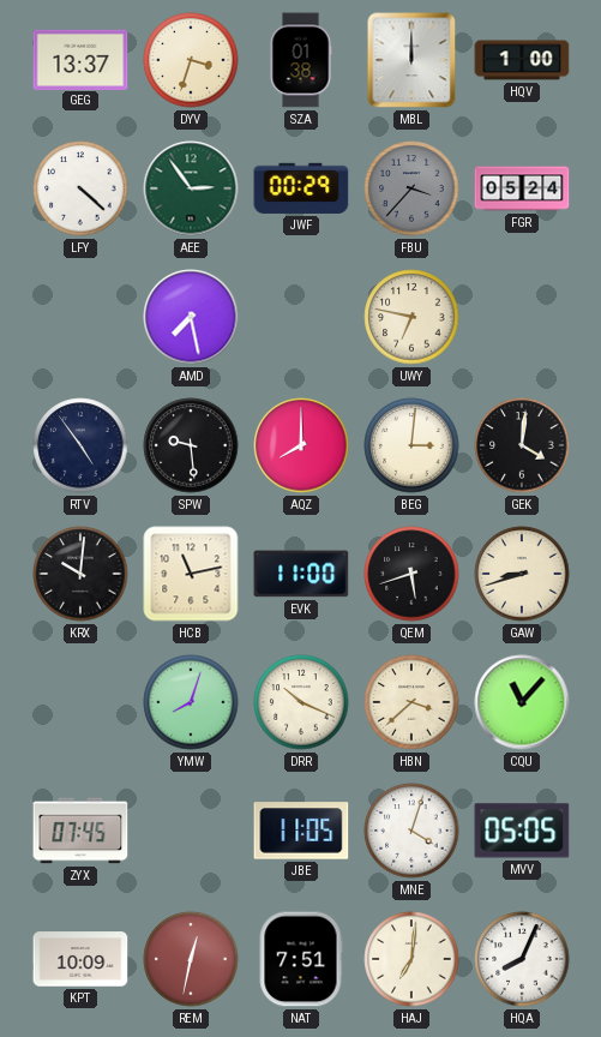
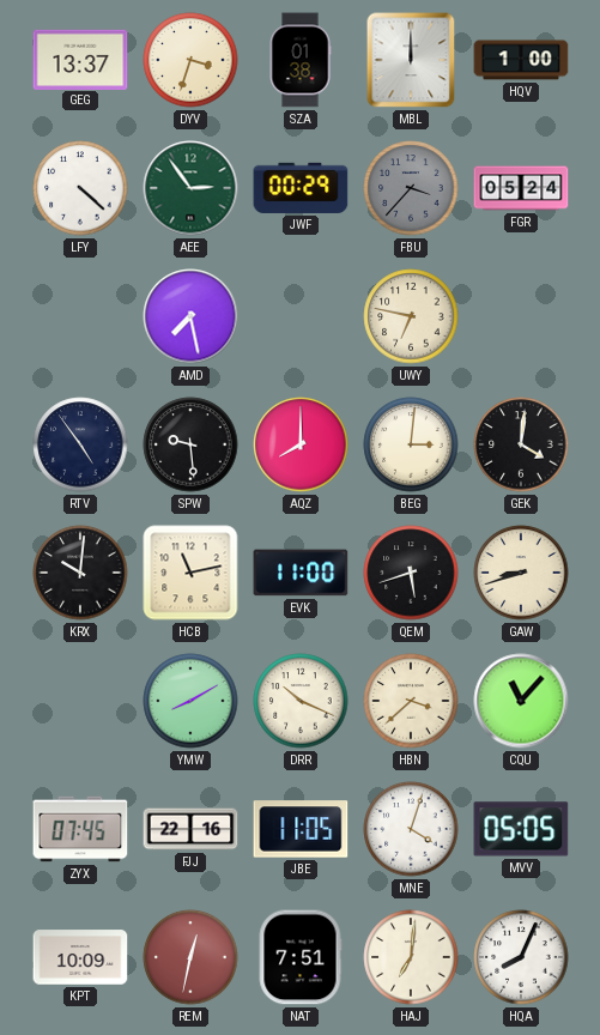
YMW: 8:03 -> 8:10
FJJ: none -> 22:16
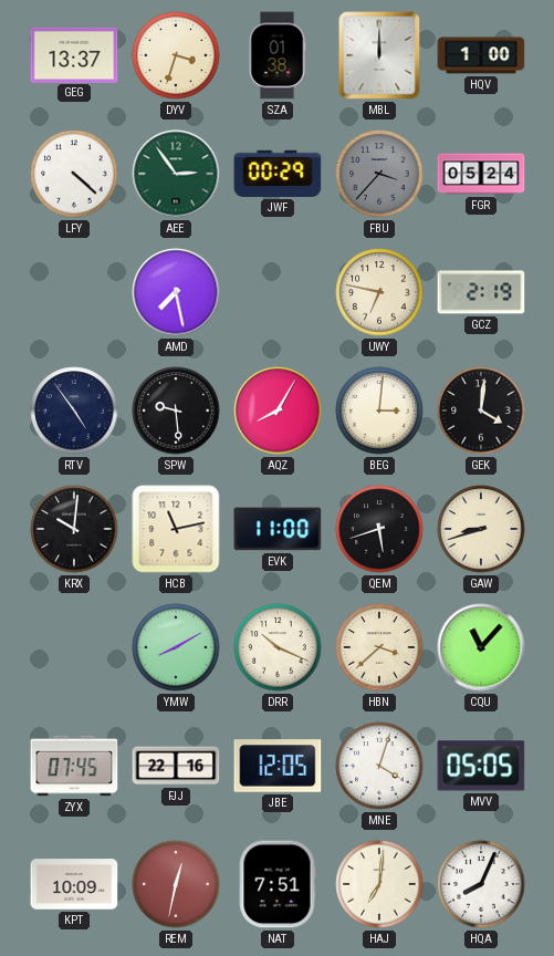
GCZ: none -> 2:19
AQZ: 8:00 -> 8:05
JBE: 11:05 -> 12:05
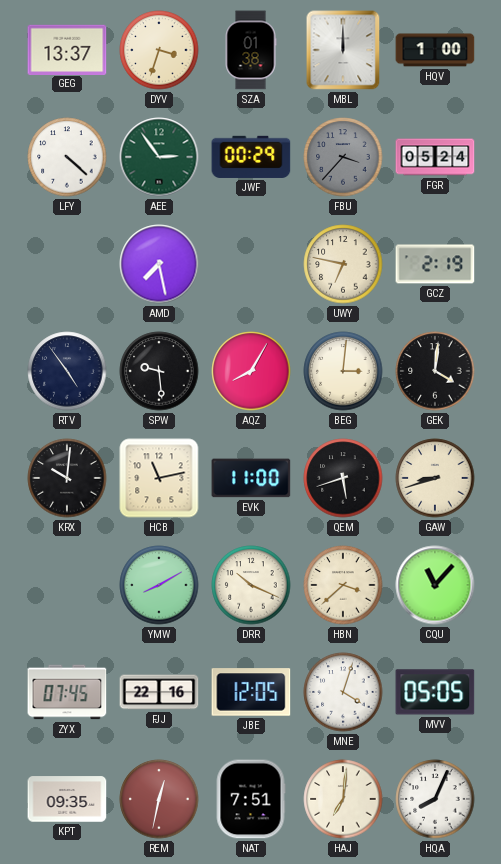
KPT: 10:09 -> 09:35
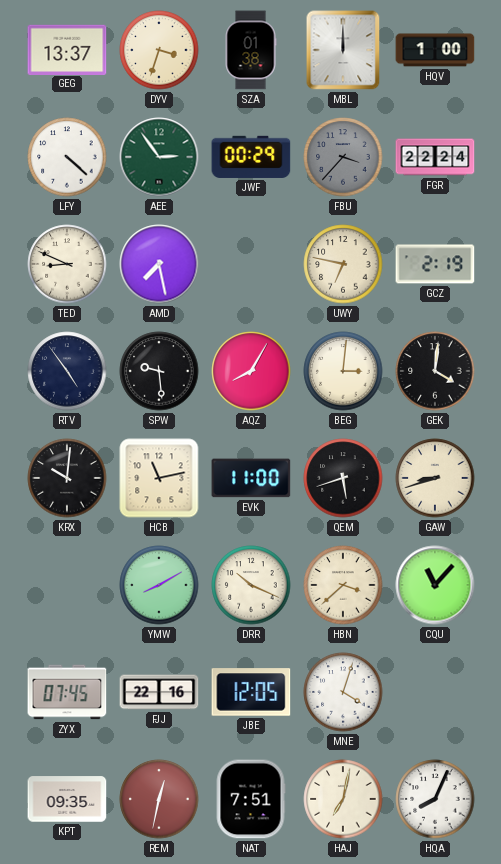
FGR: 05:24 -> 22:24
TED: none -> 8:49
MVV: 05:05 -> none
HAJ: 7:01 -> 7:02
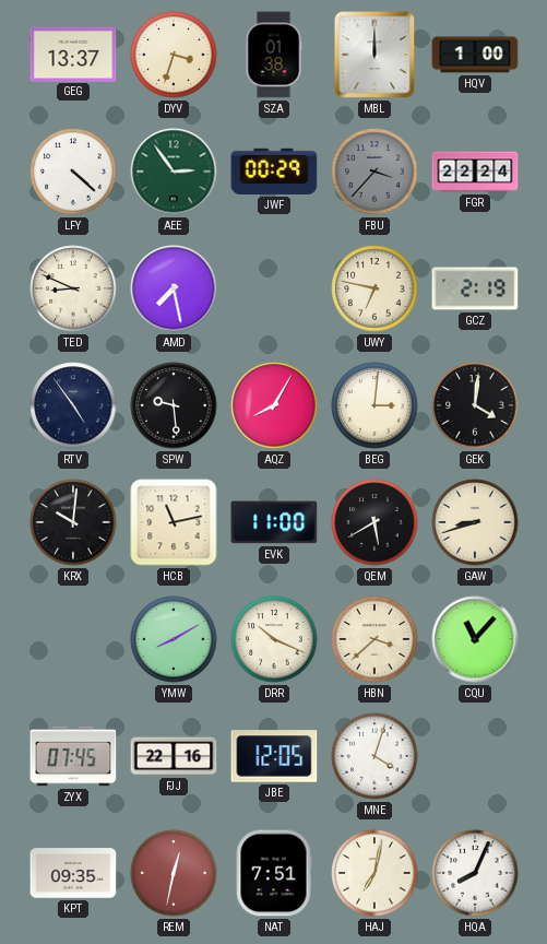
QEM: 5:42 -> 5:40
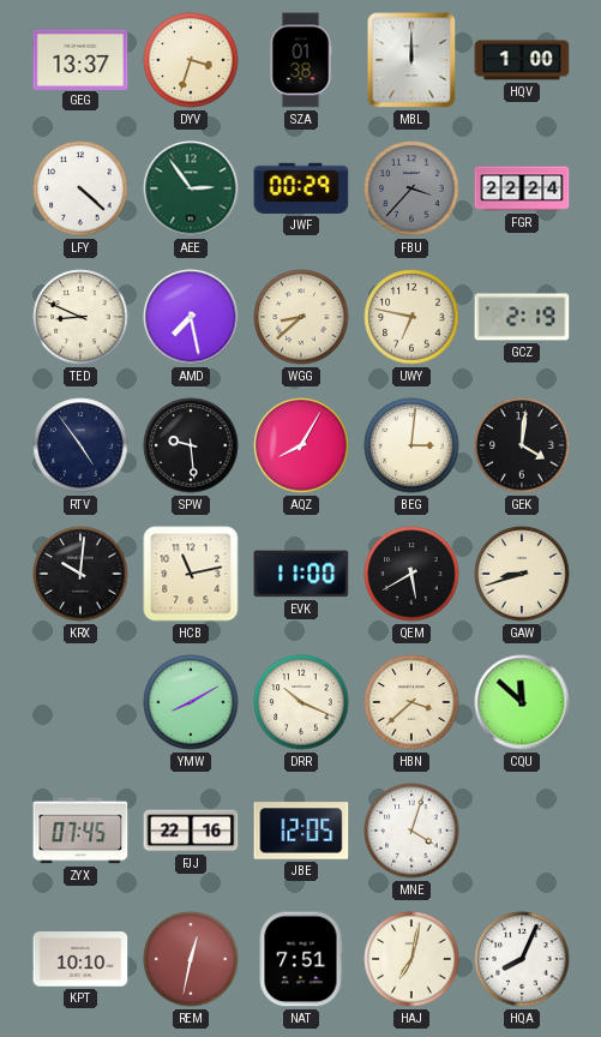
WGG: none -> 8:38
CQU: 11:07 -> 11:52
KPT: 09:35 -> 10:10
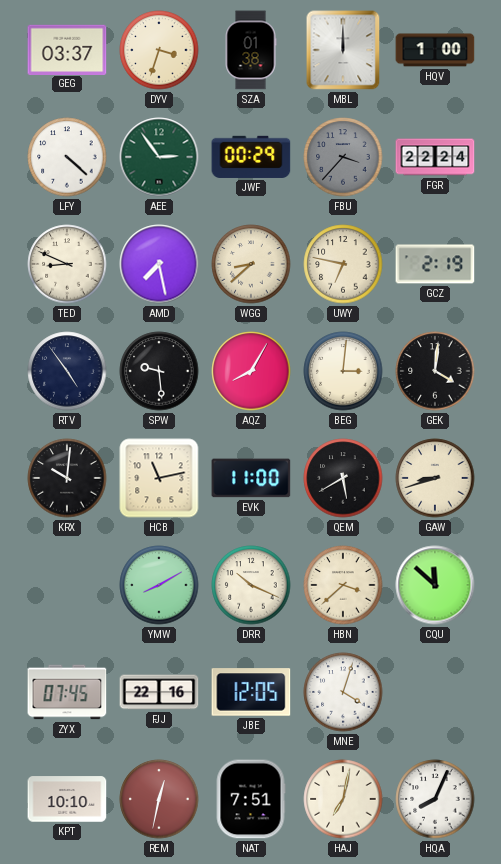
GEG: 13:37 -> 03:37
